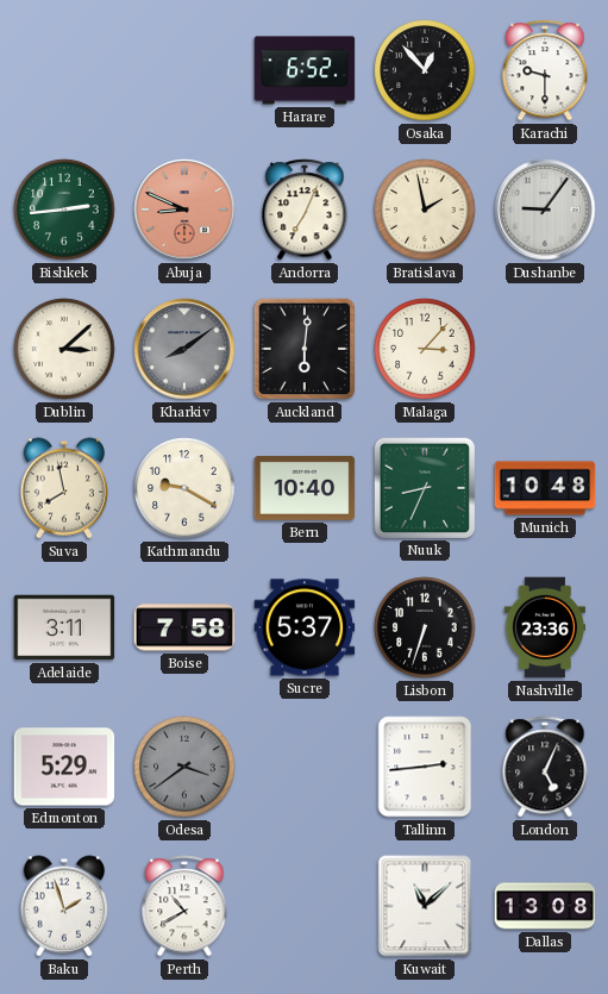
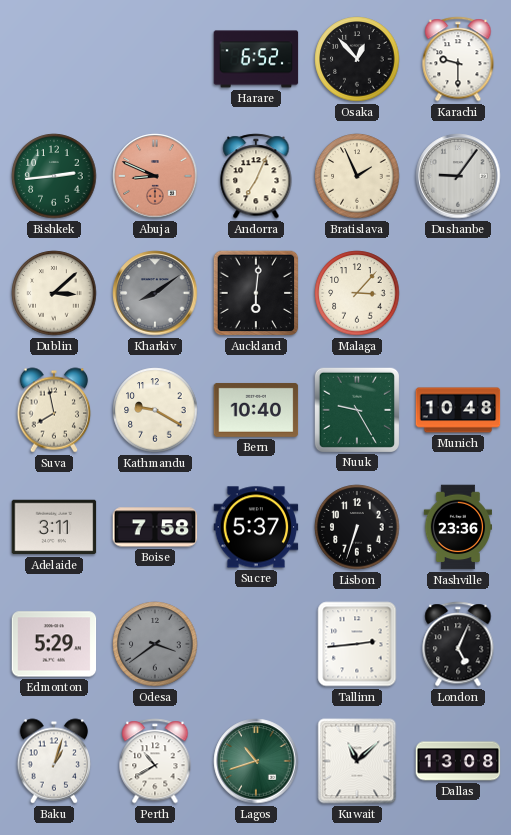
Bratislava: 1:58 -> 1:56
Nuuk: 8:34 -> 9:25
Baku: 1:57 -> 1:03
Lagos: none -> 10:42
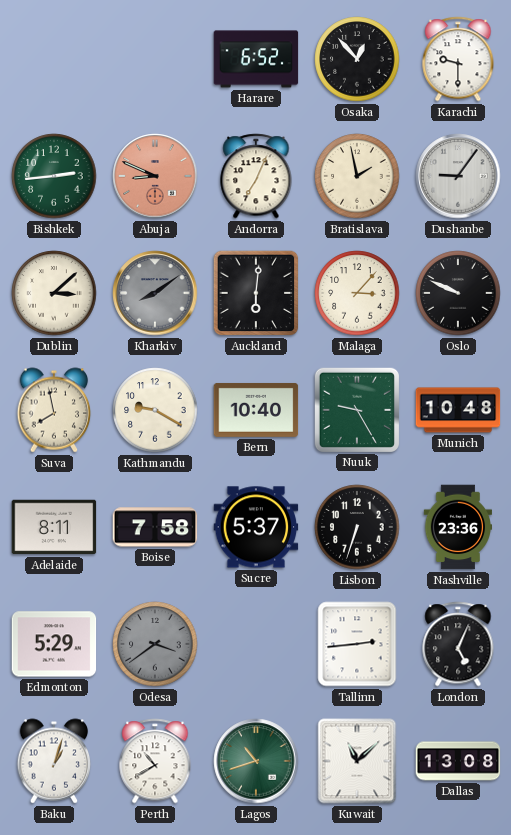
Bratislava: 1:56 -> 1:58
Oslo: none -> 9:49
Adelaide: 3:11 -> 8:11
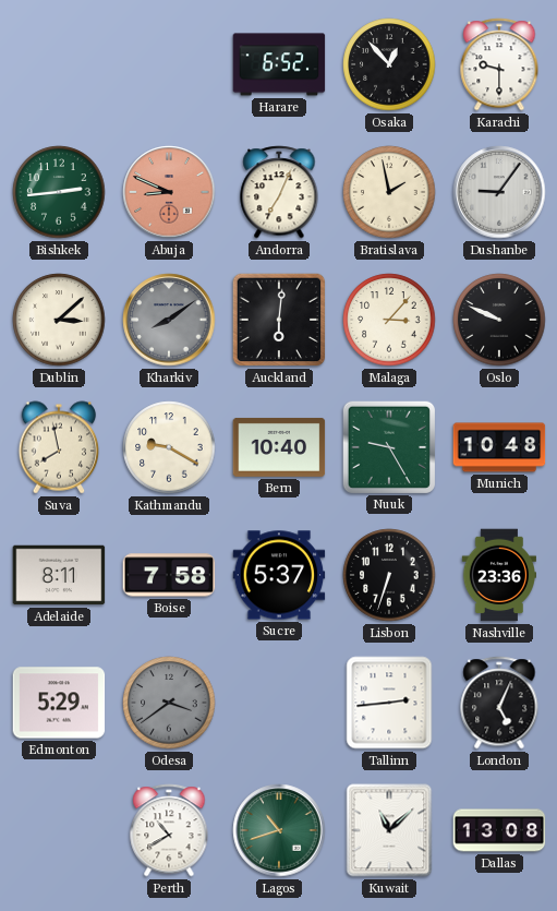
Baku: 1:03 -> none
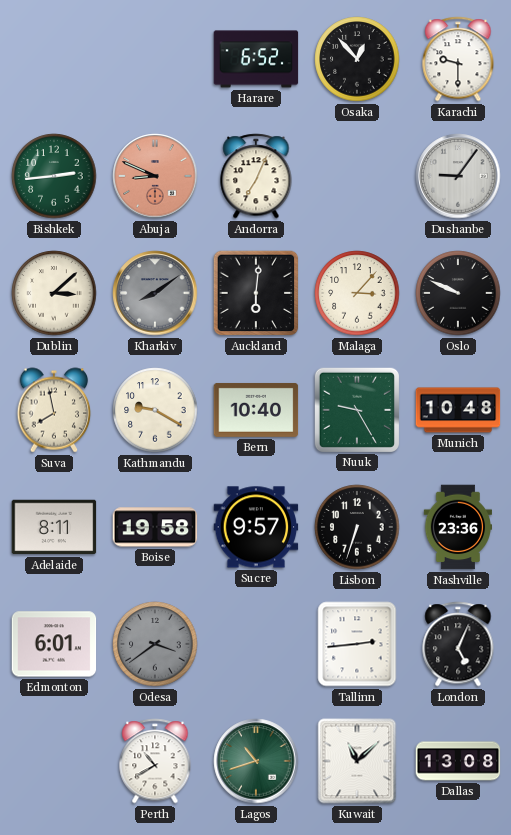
Bratislava: 1:58 -> none
Boise: 7:58 -> 19:58
Sucre: 5:37 -> 9:57
Edmonton: 5:29 -> 6:01
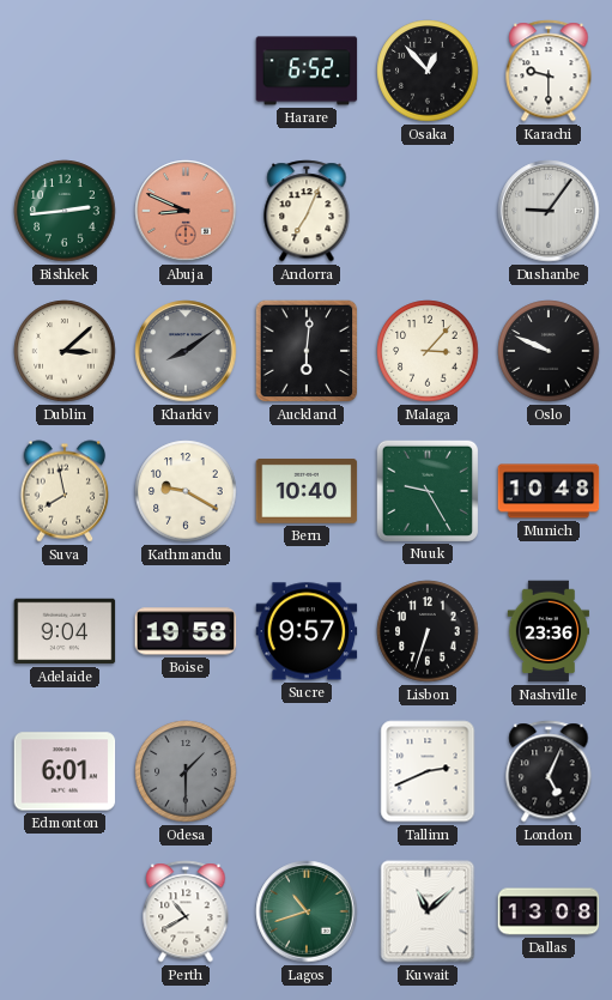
Adelaide: 8:11 -> 9:04
Odesa: 3:39 -> 1:30
Tallinn: 2:44 -> 2:41
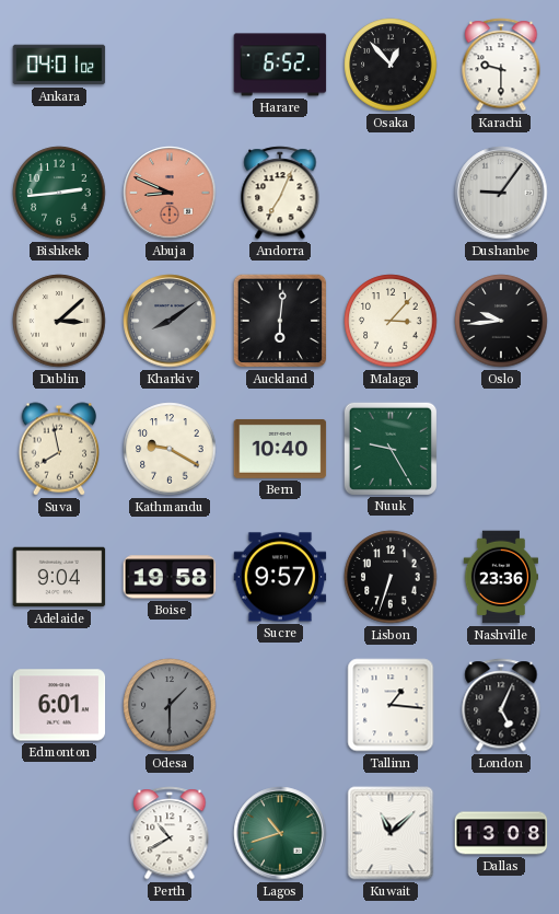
Ankara: none -> 04:01
Oslo: 9:49 -> 9:44
Munich: 10:48 -> none
Tallinn: 2:41 -> 1:16
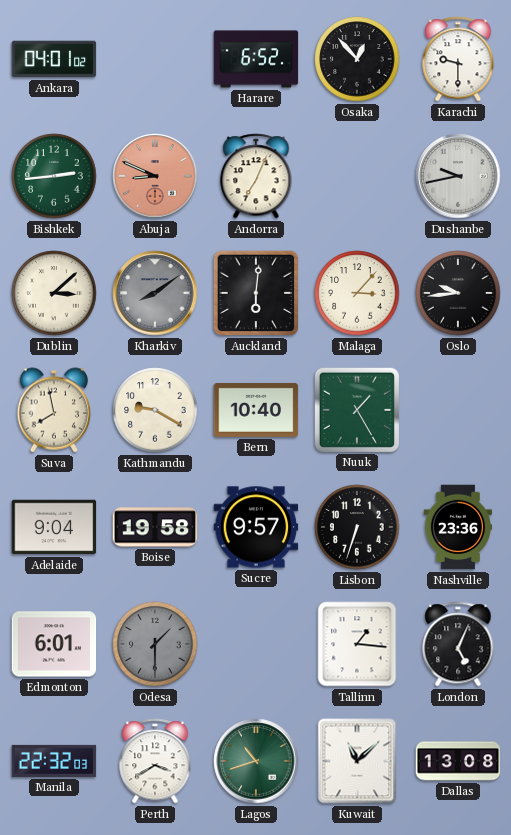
Dushanbe: 9:06 -> 9:43
Nuuk: 9:25 -> 1:25
Manila: none -> 22:32
Perth: 10:40 -> 3:40
